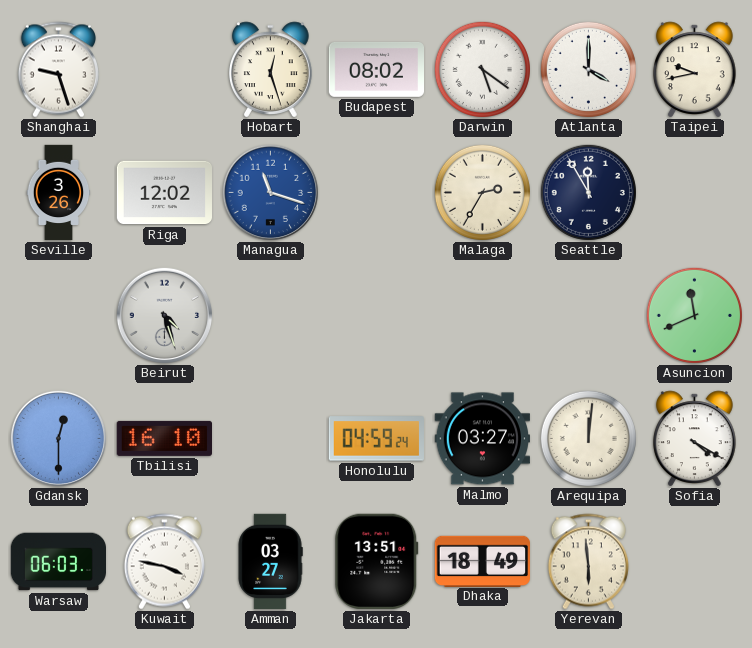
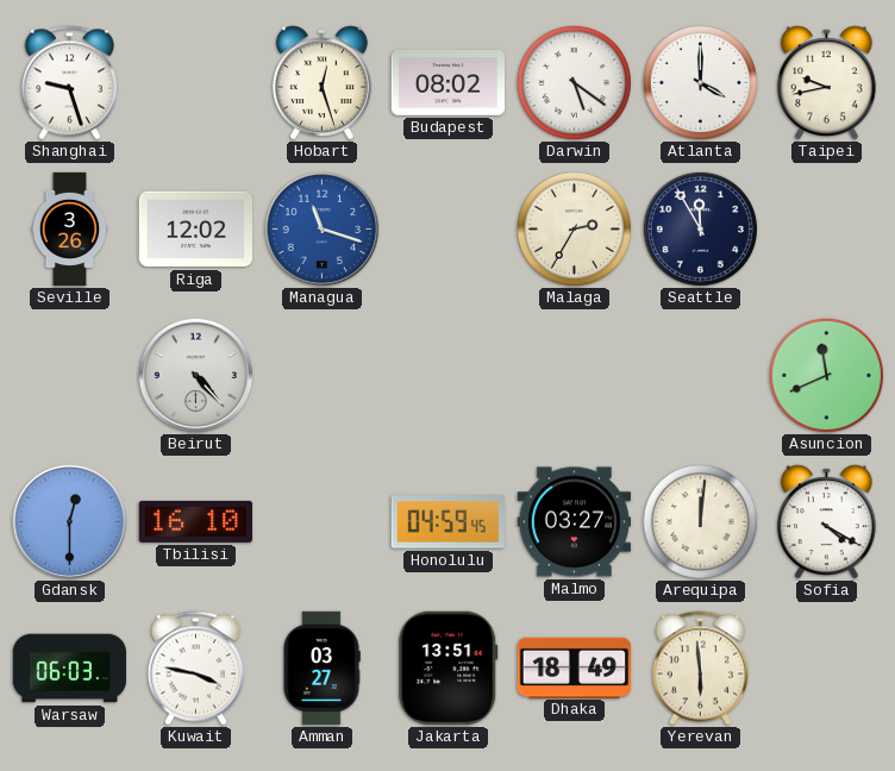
Beirut: 4:27 -> 4:23
Honolulu: 04:59:24 -> 04:59:45
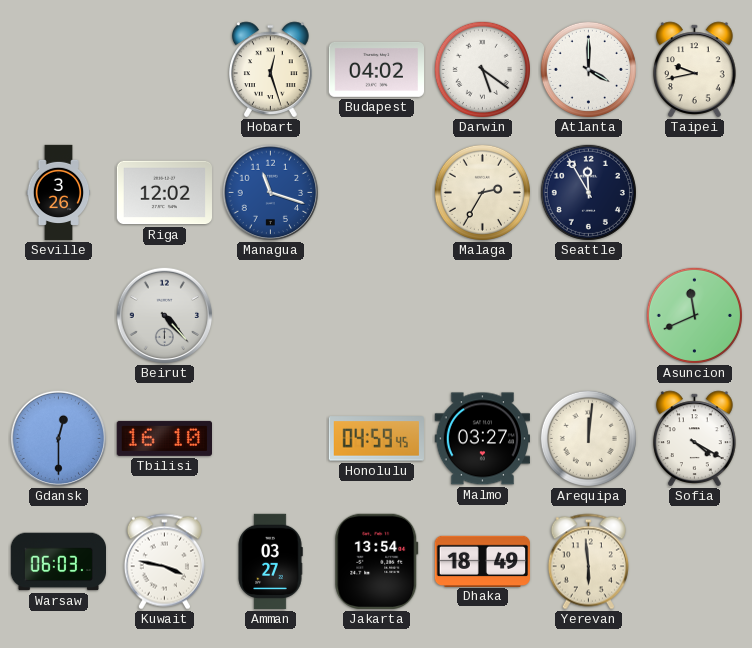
Shanghai: 9:27 -> none
Budapest: 08:02 -> 04:02
Jakarta: 13:51 -> 13:54
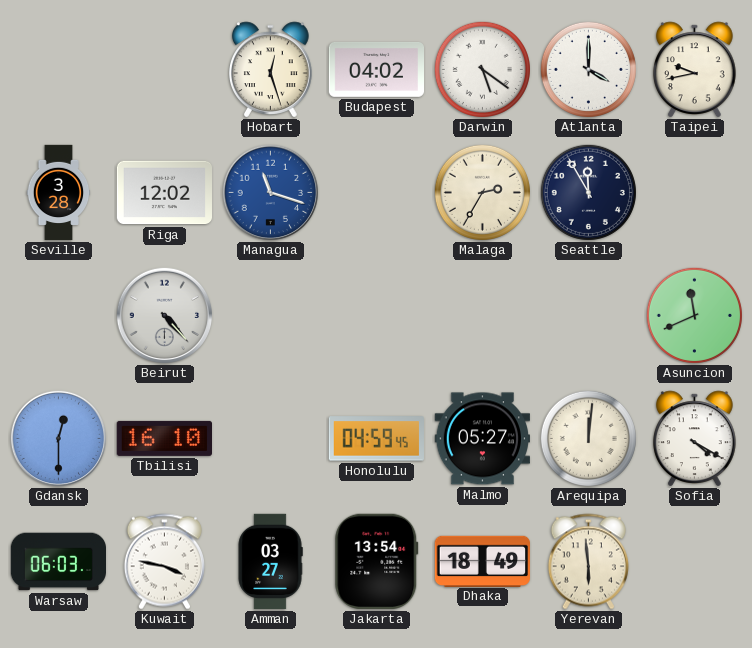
Seville: 3:26 -> 3:28
Malmo: 03:27 -> 05:27
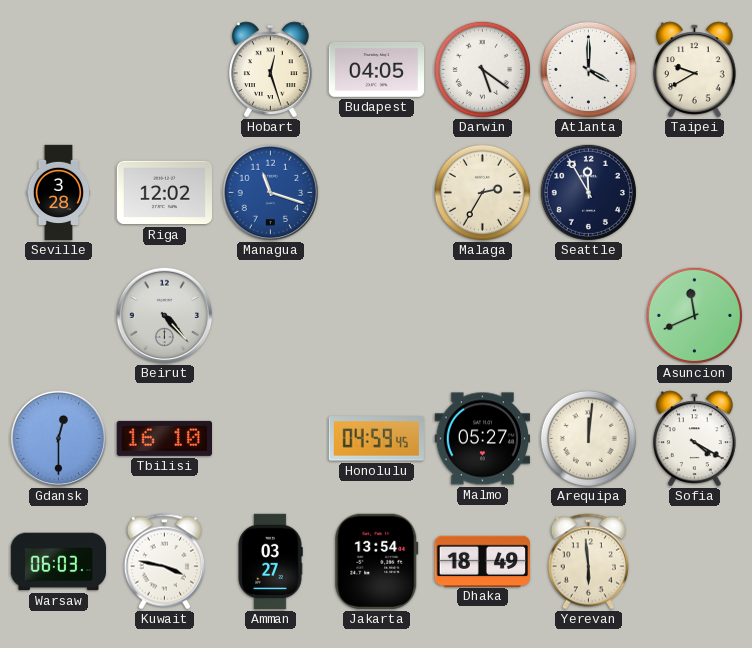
Budapest: 04:02 -> 04:05
Taipei: 9:43 -> 9:40
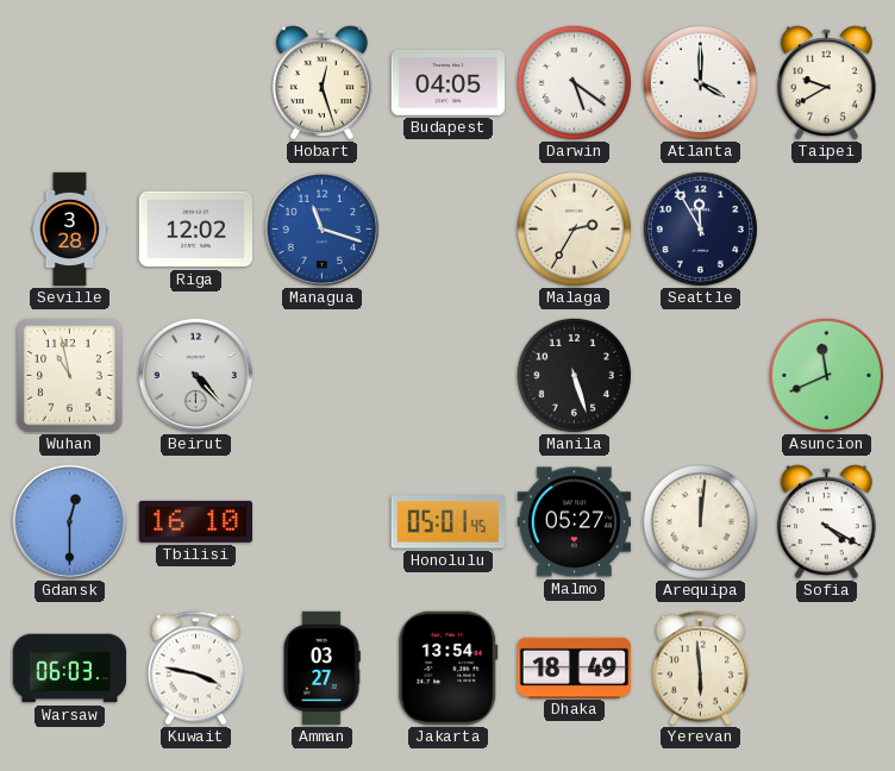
Wuhan: none -> 10:58
Manila: none -> 5:27
Honolulu: 04:59 -> 05:01
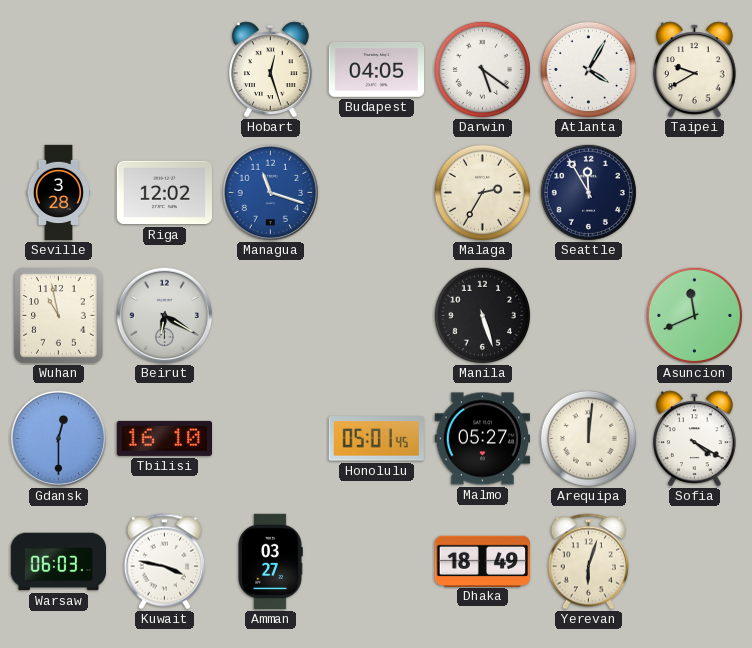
Atlanta: 4:00 -> 4:05
Beirut: 4:23 -> 6:20
Jakarta: 13:54 -> none
Yerevan: 5:59 -> 6:03
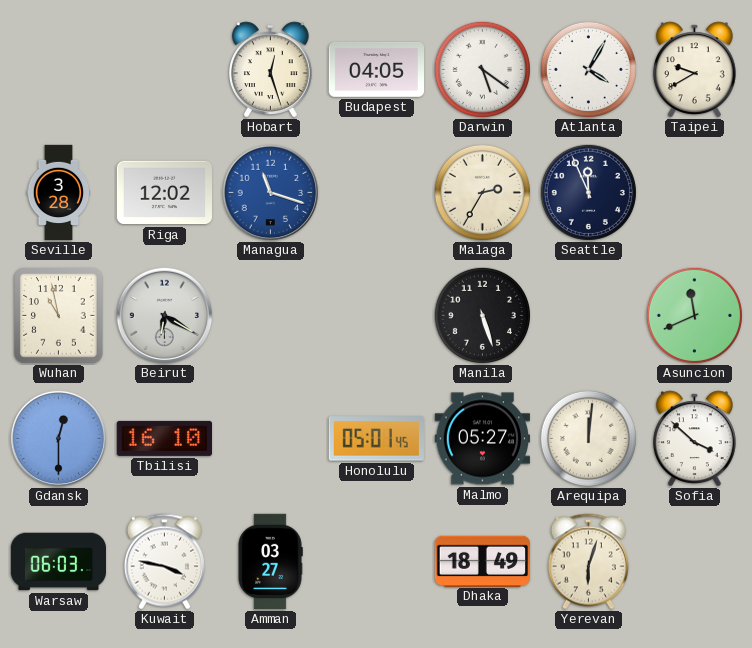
Seattle: 11:55 -> 11:56
Sofia: 4:20 -> 3:52
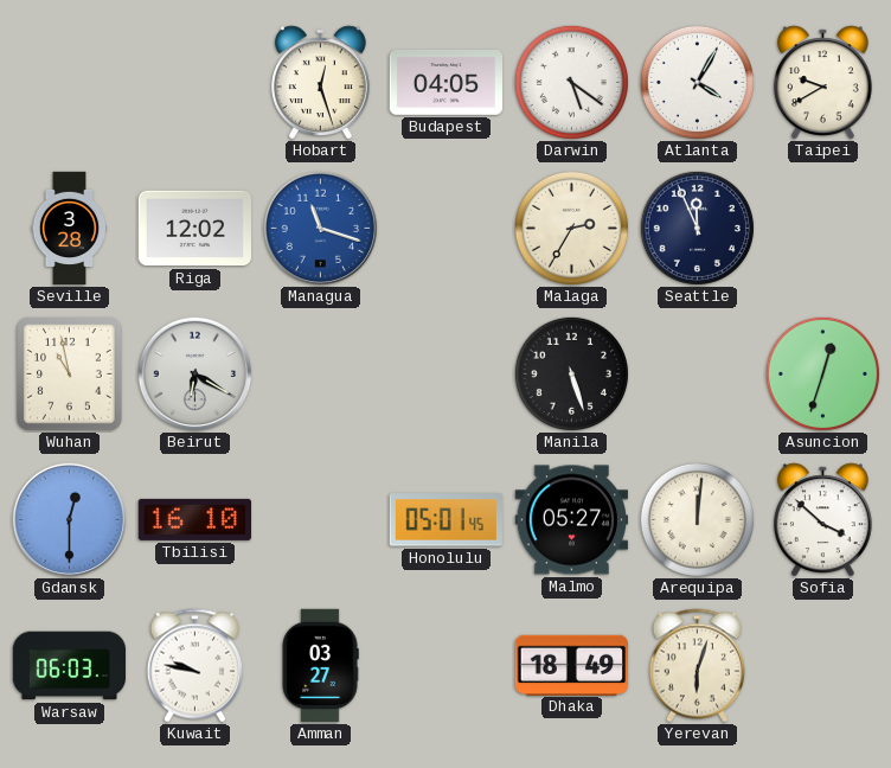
Asuncion: 11:41 -> 12:33
Kuwait: 3:47 -> 9:47
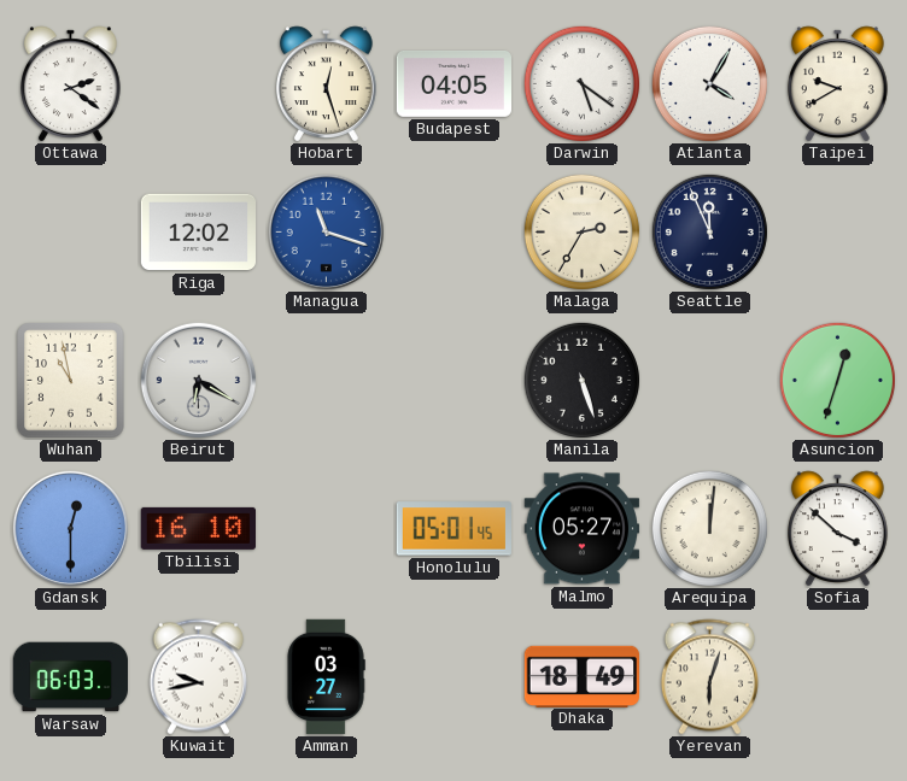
Ottawa: none -> 2:21
Seville: 3:28 -> none
Kuwait: 9:47 -> 9:43
